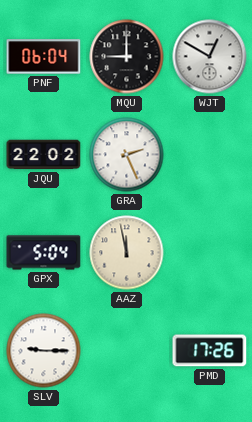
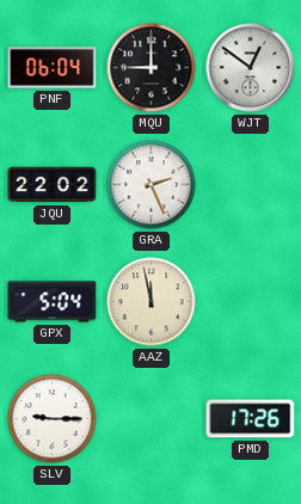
WJT: 12:50 -> 12:51
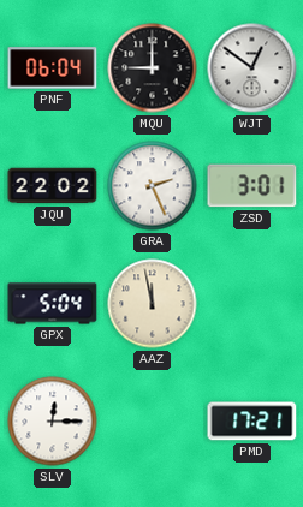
ZSD: none -> 3:01
SLV: 9:15 -> 12:15
PMD: 17:26 -> 17:21
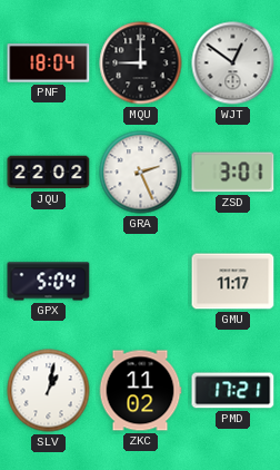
PNF: 06:04 -> 18:04
AAZ: 11:58 -> none
GMU: none -> 11:17
SLV: 12:15 -> 1:02
ZKC: none -> 11:02
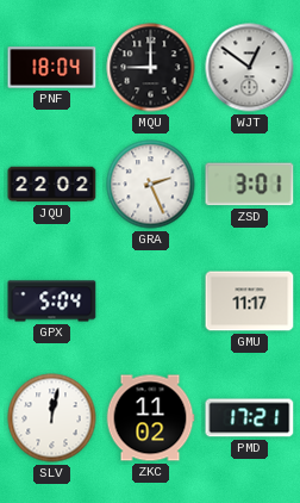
SLV: 1:02 -> 12:02
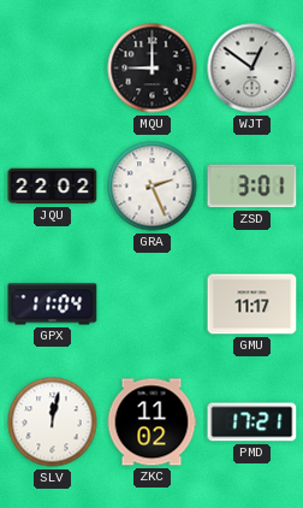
PNF: 18:04 -> none
GPX: 5:04 -> 11:04
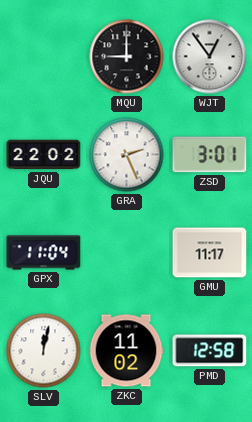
WJT: 12:51 -> 12:54
PMD: 17:21 -> 12:58
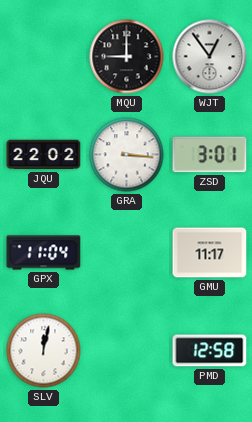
GRA: 2:26 -> 3:16
ZKC: 11:02 -> none
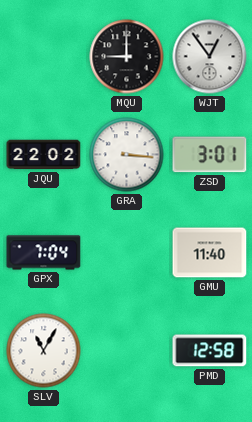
GPX: 11:04 -> 7:04
GMU: 11:17 -> 11:40
SLV: 12:02 -> 11:05
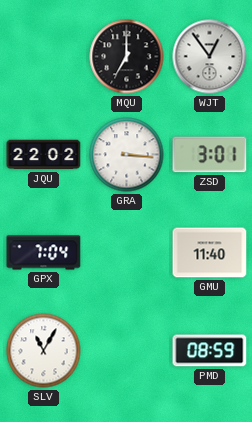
MQU: 9:00 -> 7:00
PMD: 12:58 -> 08:59
